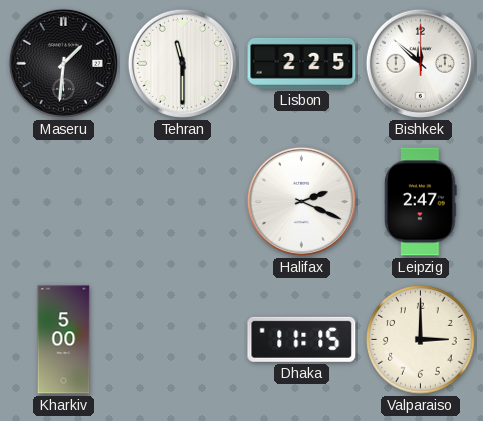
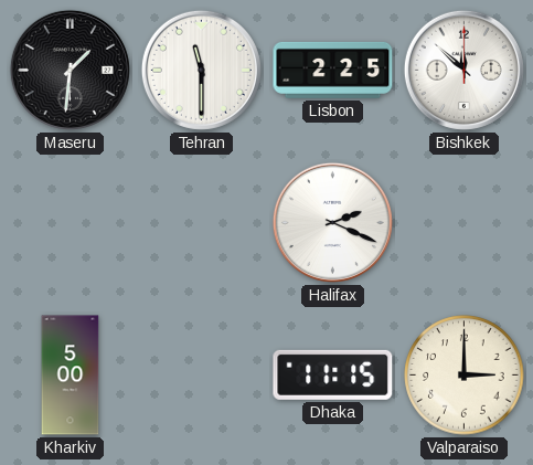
Leipzig: 2:47 -> none
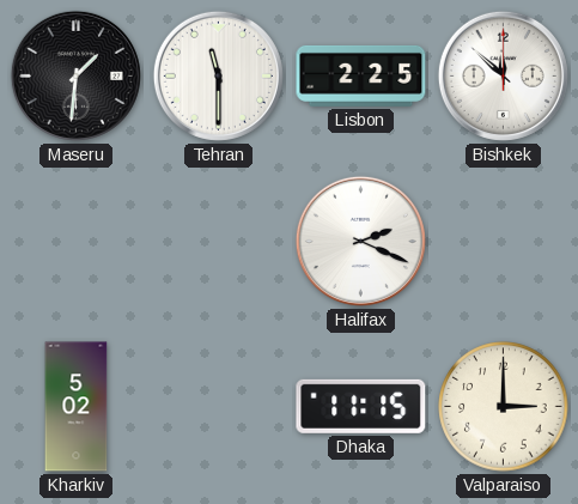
Kharkiv: 5:00 -> 5:02
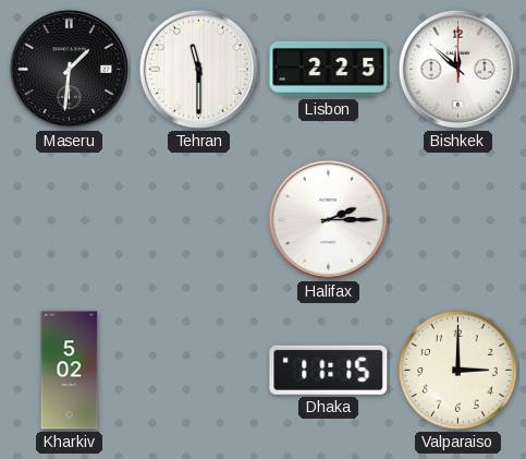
Halifax: 2:19 -> 2:15
